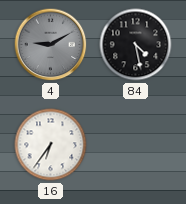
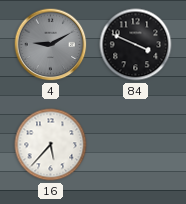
84: 4:28 -> 3:49
16: 6:36 -> 5:37
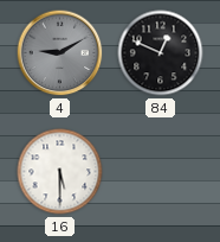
84: 3:49 -> 12:49
16: 5:37 -> 5:30
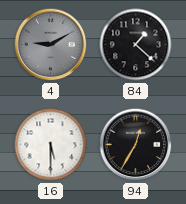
84: 12:49 -> 1:22
94: none -> 12:35
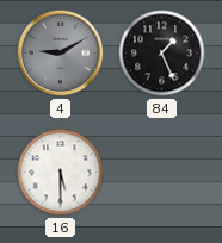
84: 1:22 -> 1:26
94: 12:35 -> none
